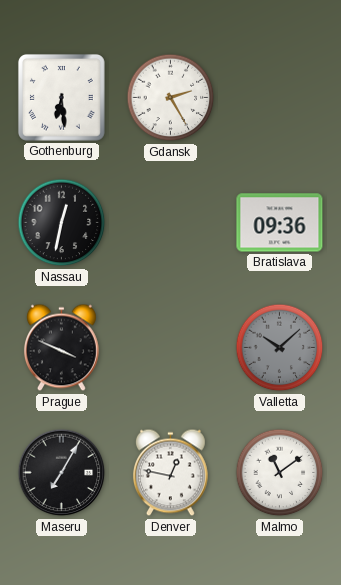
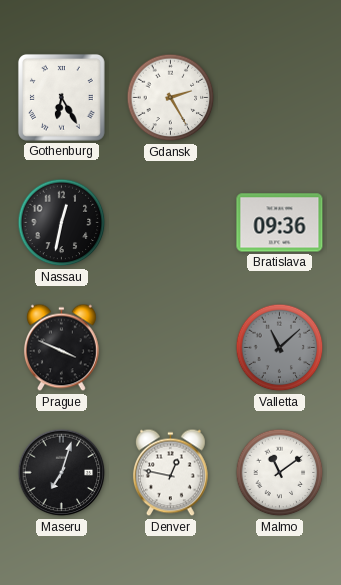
Gothenburg: 6:29 -> 6:25
Valletta: 10:08 -> 11:08
Maseru: 7:05 -> 7:03
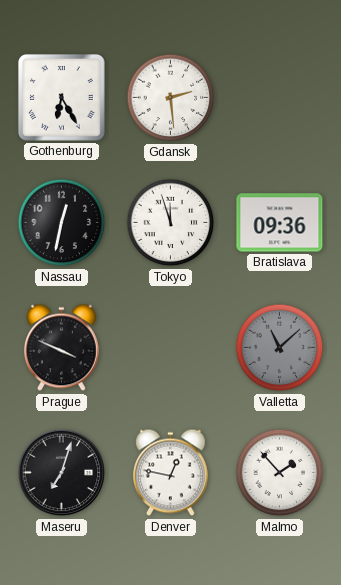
Gdansk: 2:25 -> 2:29
Tokyo: none -> 11:57
Malmo: 11:09 -> 1:53
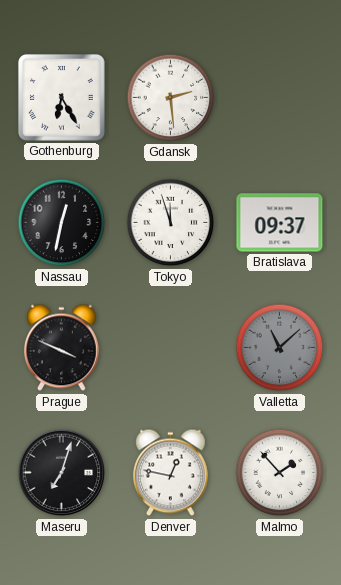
Bratislava: 09:36 -> 09:37
